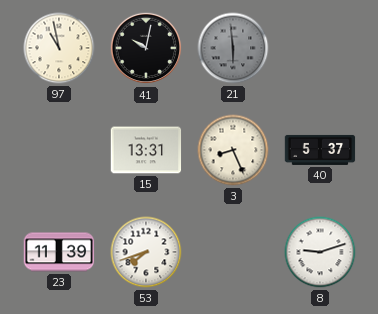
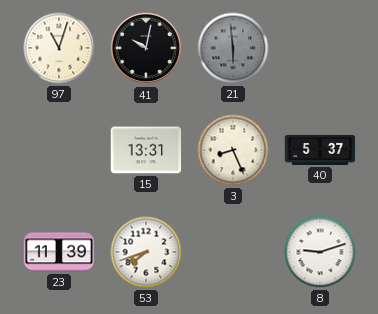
97: 10:58 -> 11:03
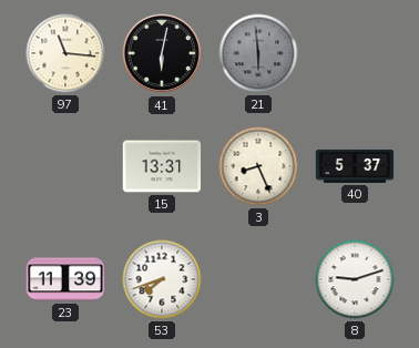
97: 11:03 -> 11:16
41: 10:02 -> 6:02
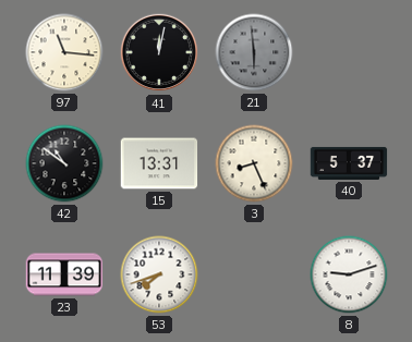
41: 6:02 -> 12:02
42: none -> 10:51
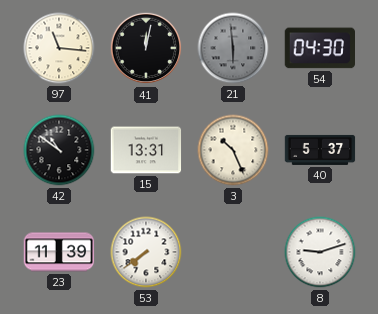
54: none -> 04:30
3: 8:26 -> 10:26
53: 7:42 -> 7:39
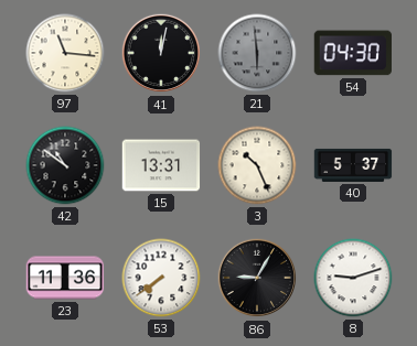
23: 11:39 -> 11:36
86: none -> 9:05
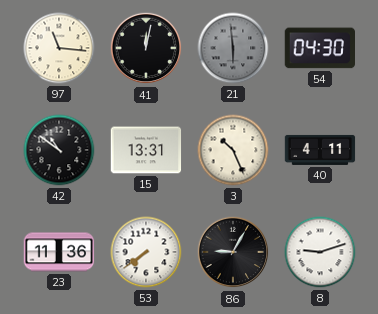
40: 5:37 -> 4:11
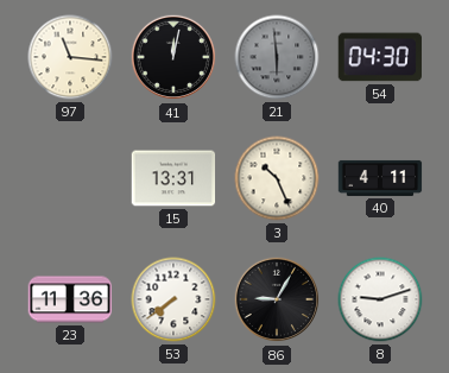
42: 10:51 -> none
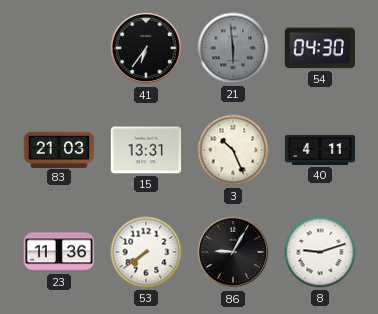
97: 11:16 -> none
41: 12:02 -> 6:36
83: none -> 21:03
